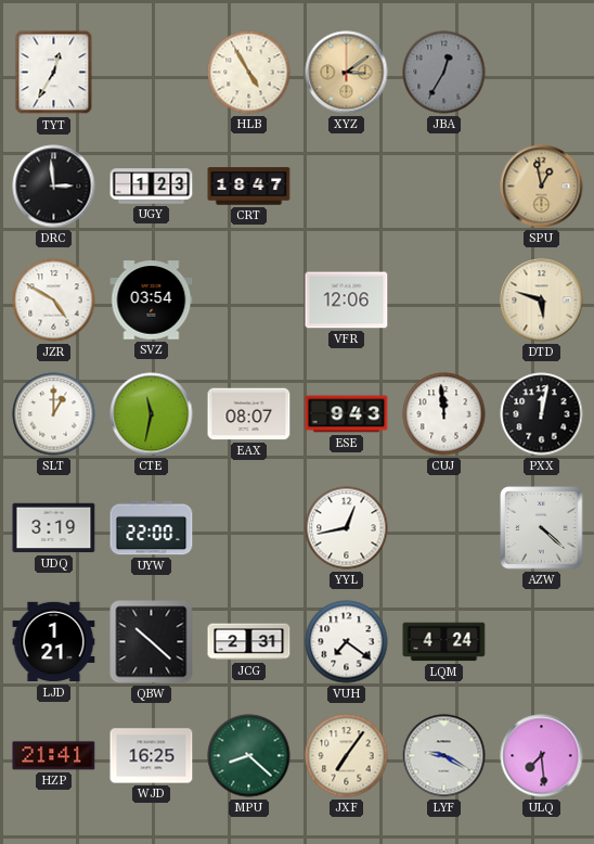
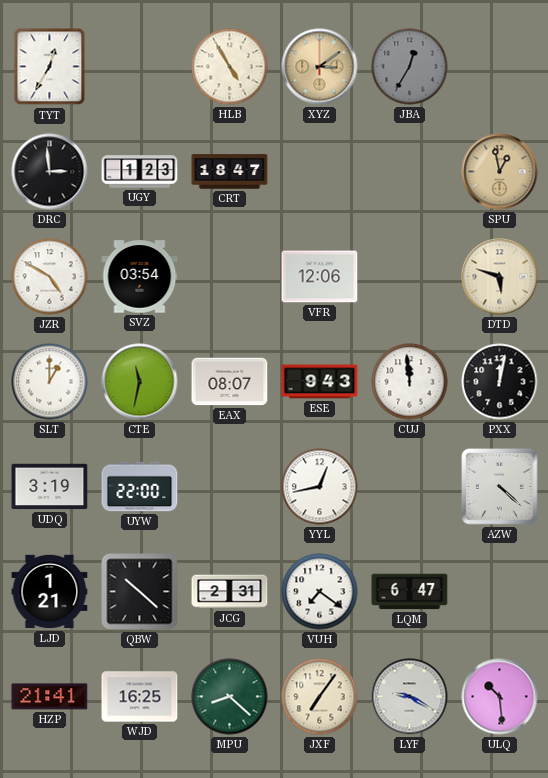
LQM: 4:24 -> 6:47
ULQ: 7:29 -> 10:29
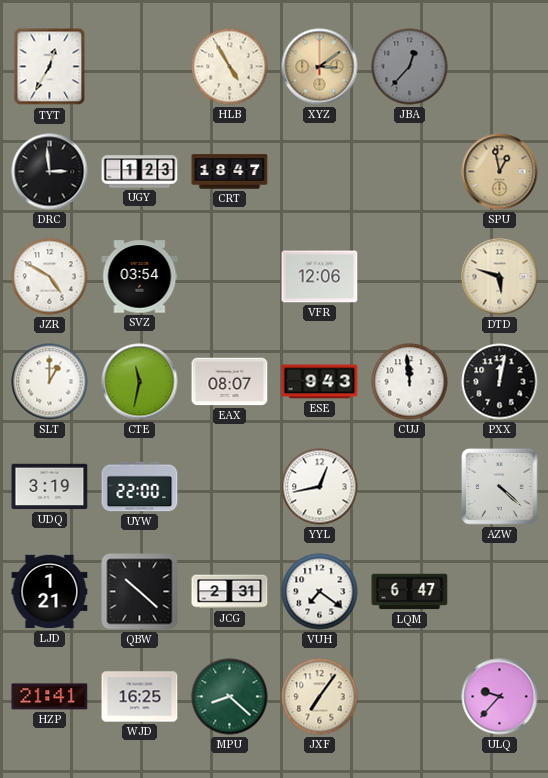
JBA: 12:35 -> 12:37
LYF: 9:20 -> none
ULQ: 10:29 -> 9:37
